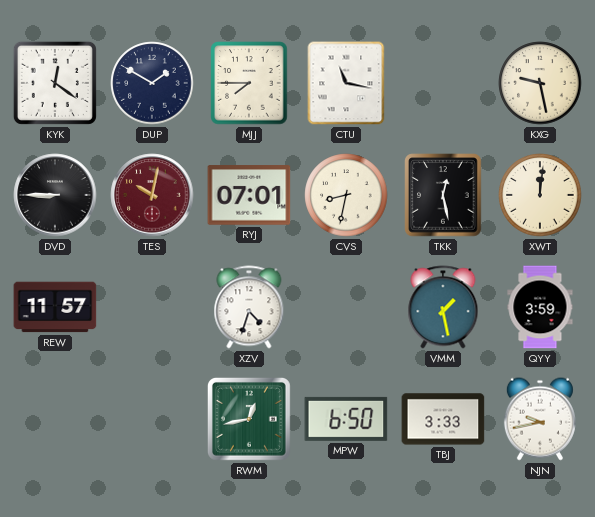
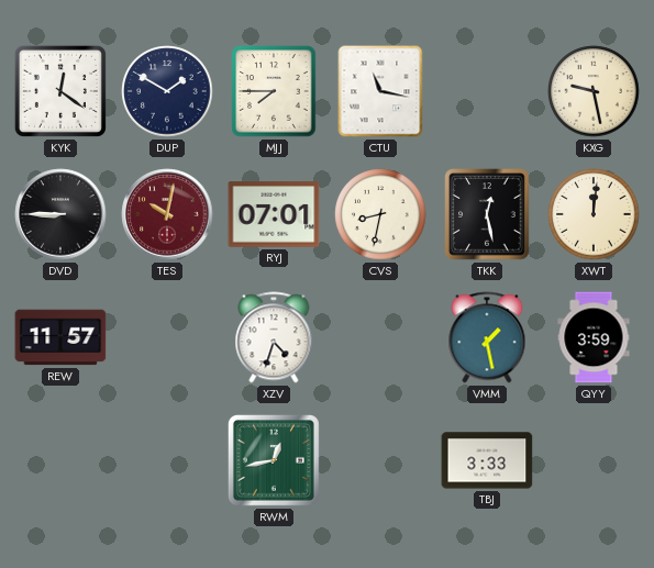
MPW: 6:50 -> none
NJN: 9:43 -> none
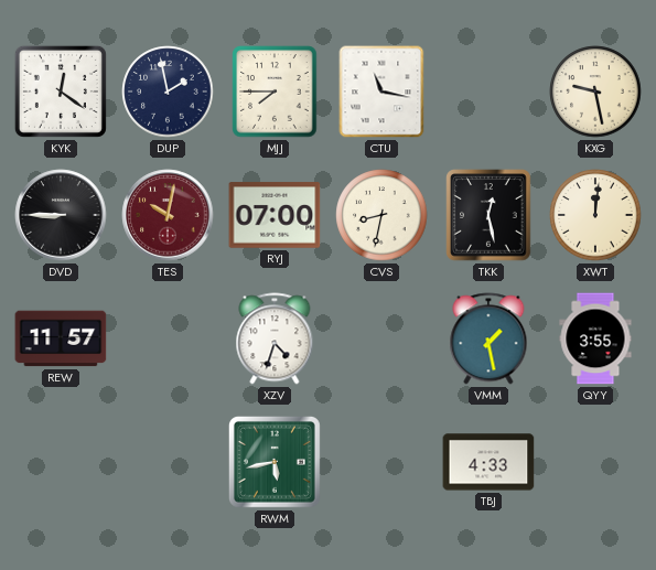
DUP: 1:50 -> 1:58
RYJ: 07:01 -> 07:00
QYY: 3:59 -> 3:55
RWM: 12:43 -> 5:43
TBJ: 3:33 -> 4:33
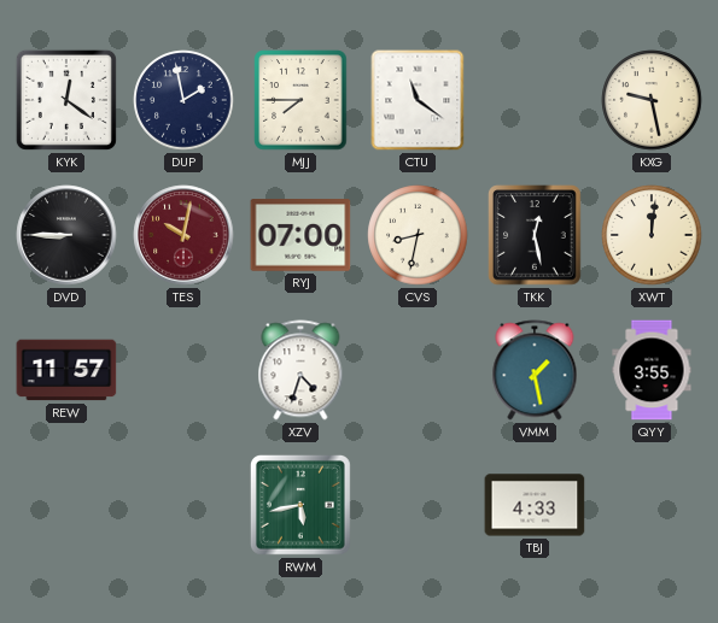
CTU: 11:17 -> 11:21
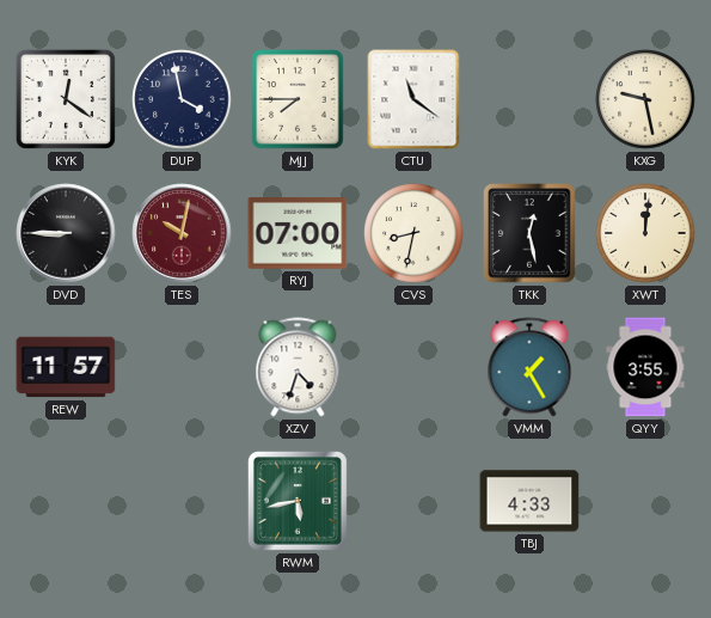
DUP: 1:58 -> 3:58
VMM: 1:28 -> 1:25
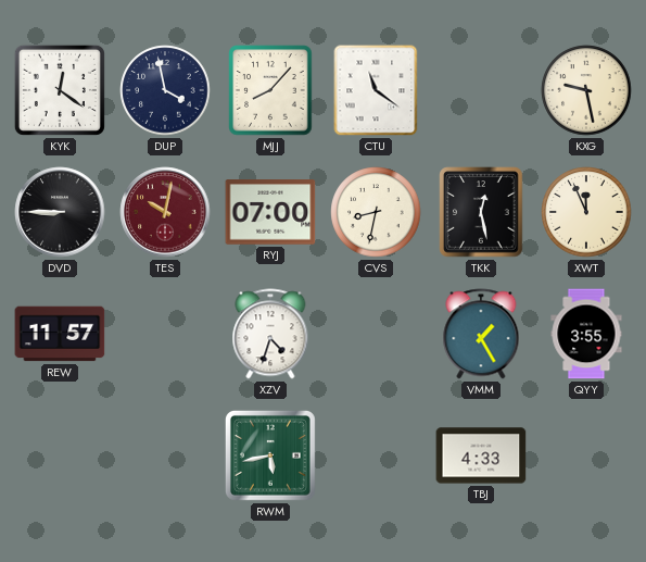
MJJ: 7:45 -> 8:07
XWT: 12:01 -> 11:56
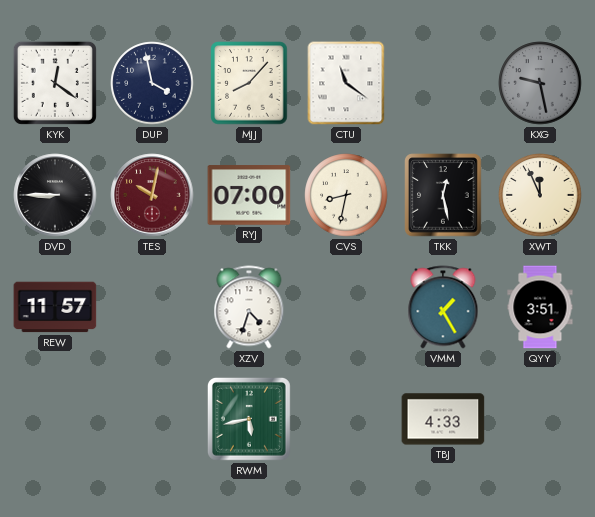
KXG dial: cream -> grey
QYY: 3:55 -> 3:51
